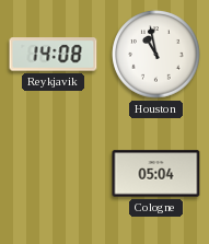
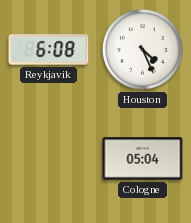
Reykjavik: 14:08 -> 6:08
Houston: 10:58 -> 4:26
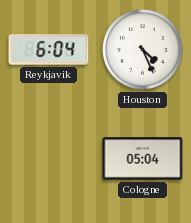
Reykjavik: 6:08 -> 6:04
